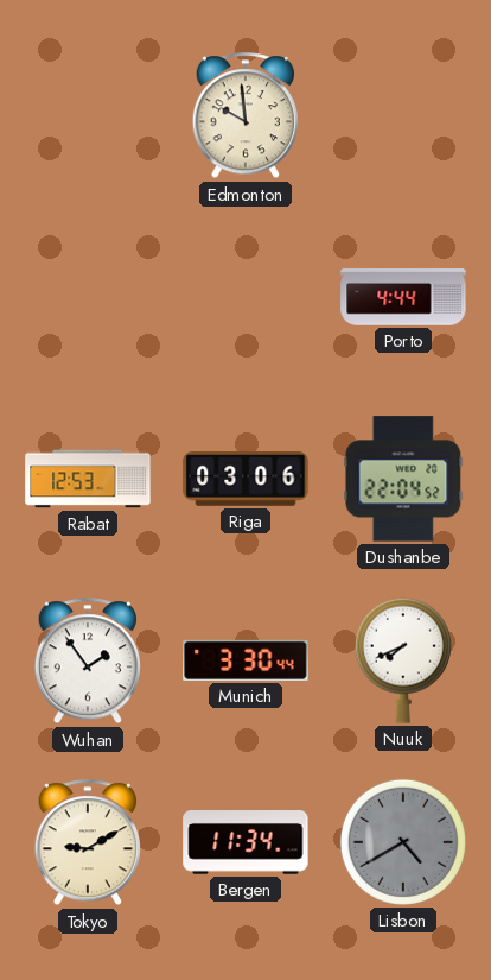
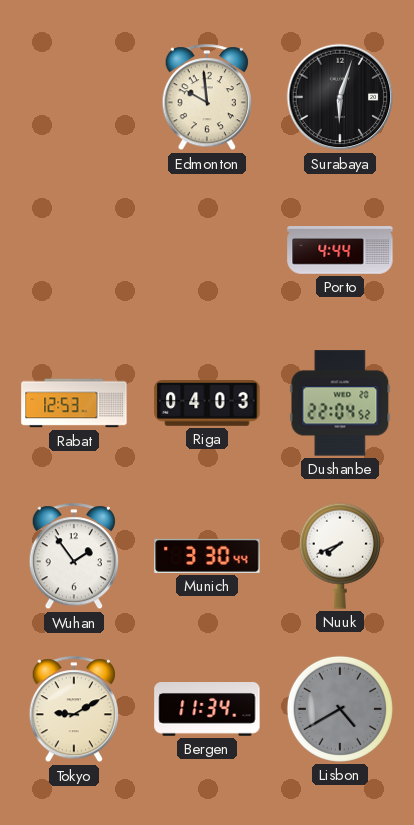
Surabaya: none -> 6:03
Riga: 03:06 -> 04:03
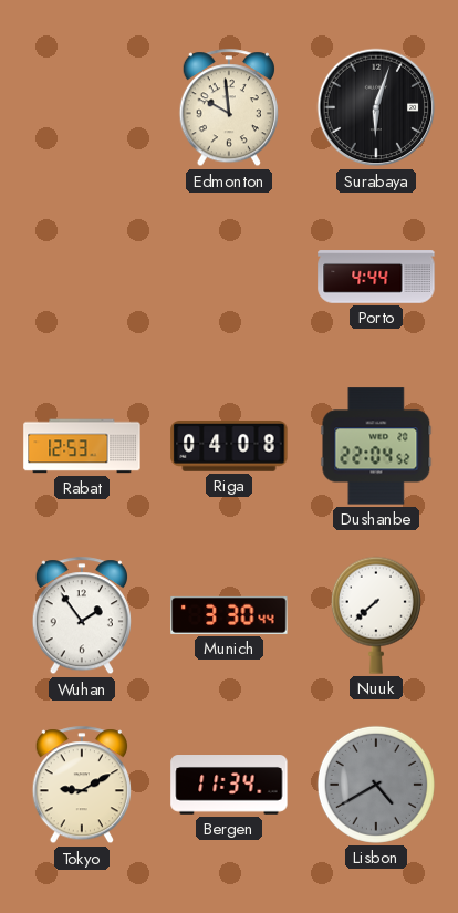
Riga: 04:03 -> 04:08
Nuuk: 7:41 -> 7:38
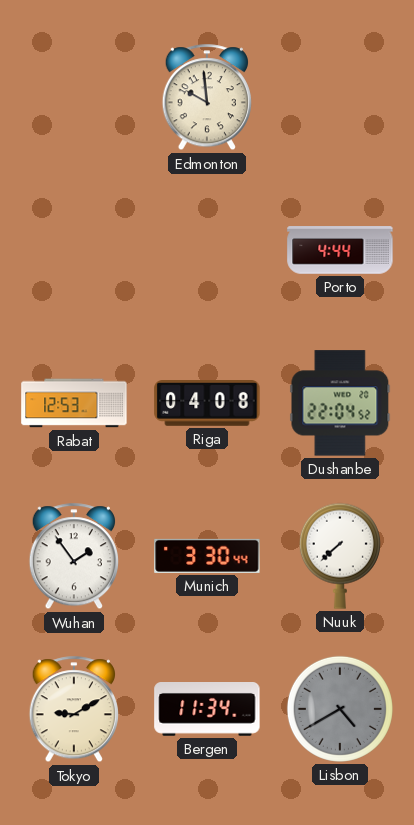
Surabaya: 6:03 -> none
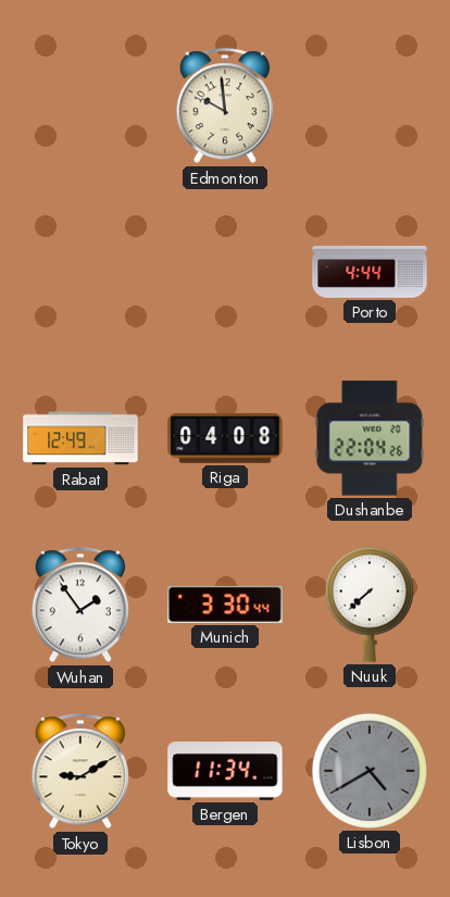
Rabat: 12:53 -> 12:49
Dushanbe: 22:04:52 -> 22:04:26
